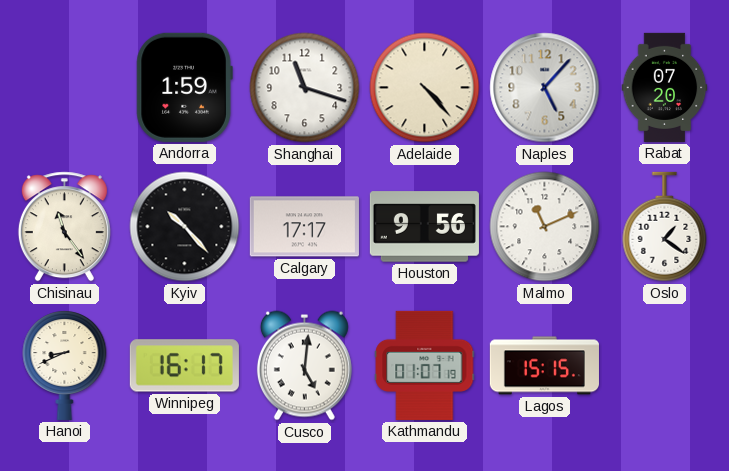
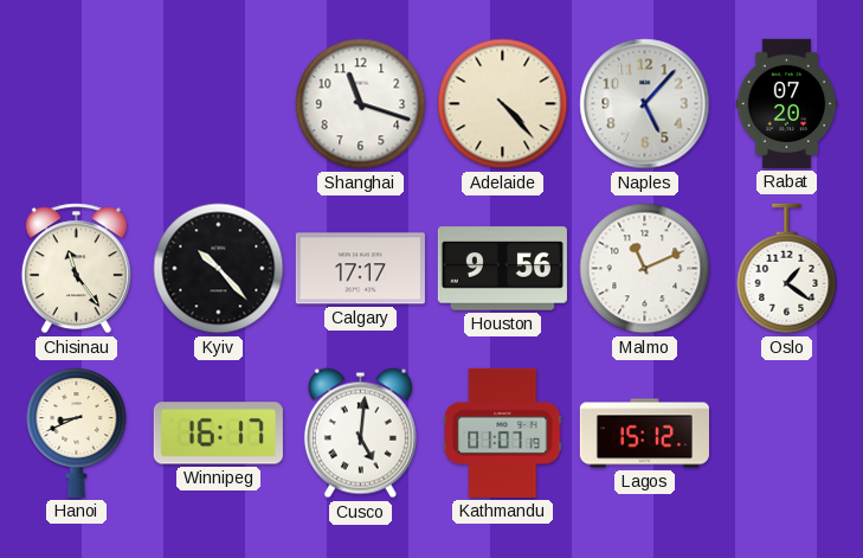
Andorra: 1:59 -> none
Lagos: 15:15 -> 15:12
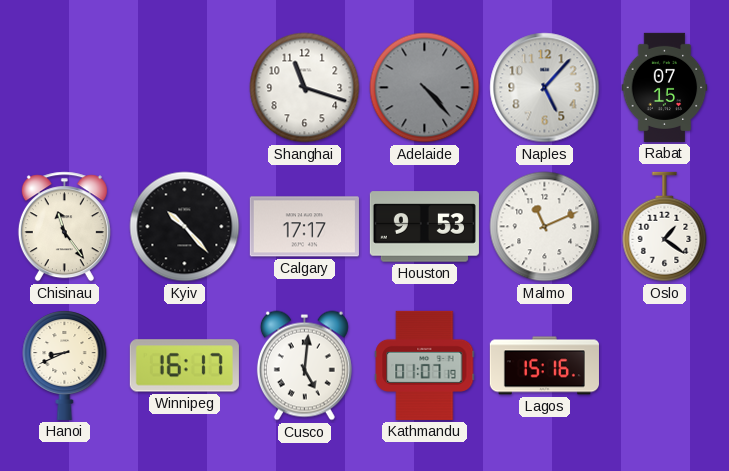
Adelaide dial: cream -> grey
Rabat: 07:20 -> 07:15
Houston: 9:56 -> 9:53
Lagos: 15:12 -> 15:16
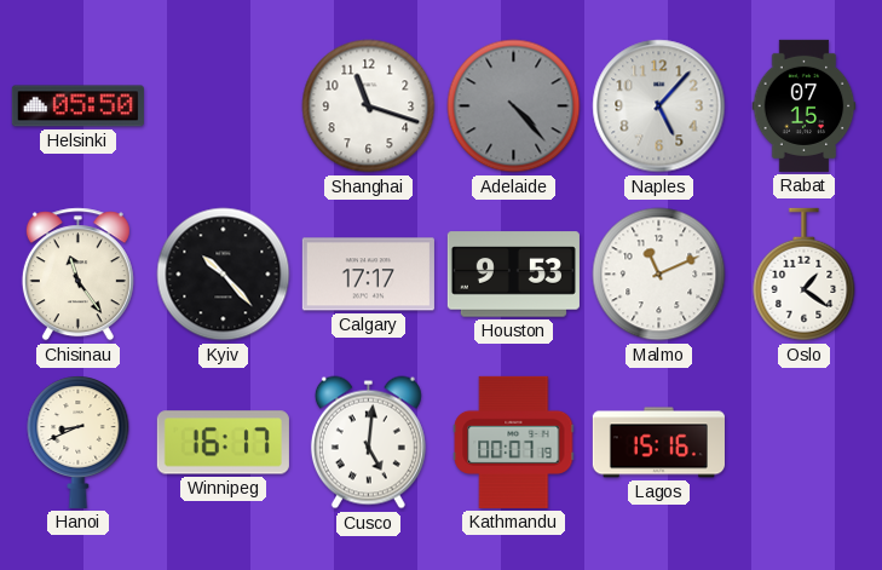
Helsinki: none -> 05:50
Kathmandu: 01:07 -> 00:07
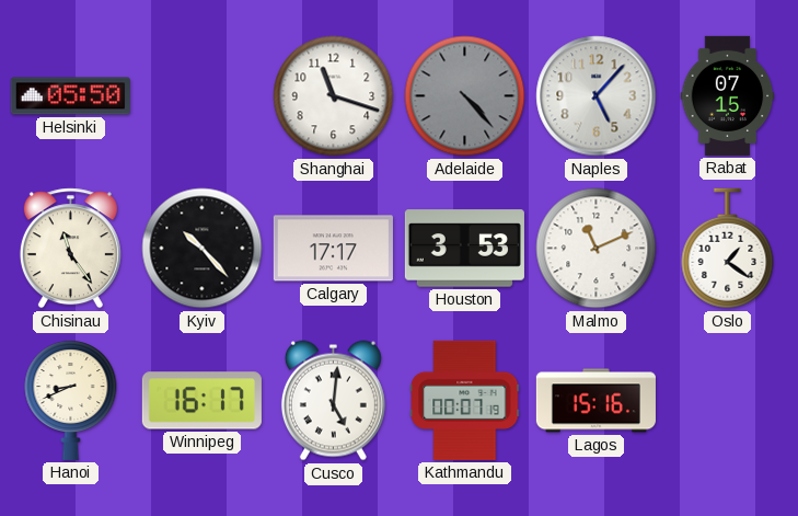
Houston: 9:53 -> 3:53
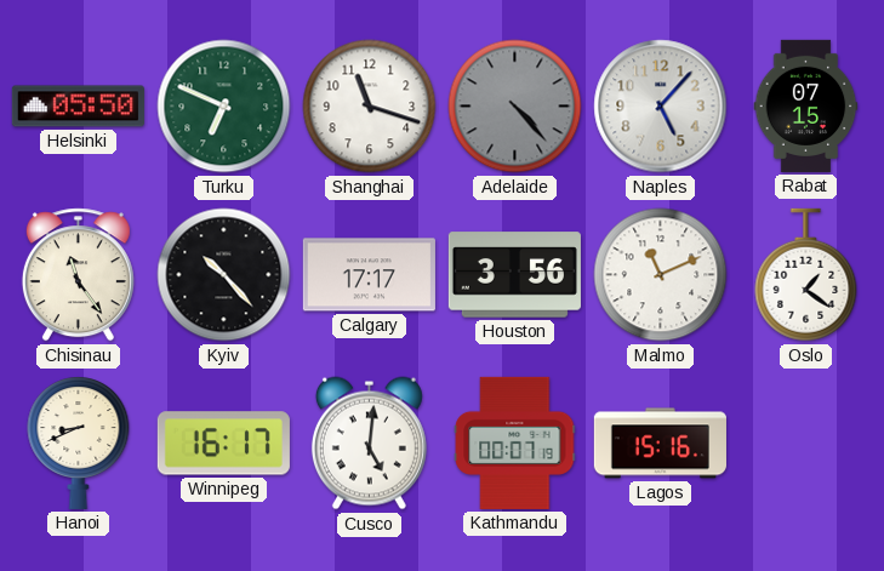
Turku: none -> 6:49
Houston: 3:53 -> 3:56
